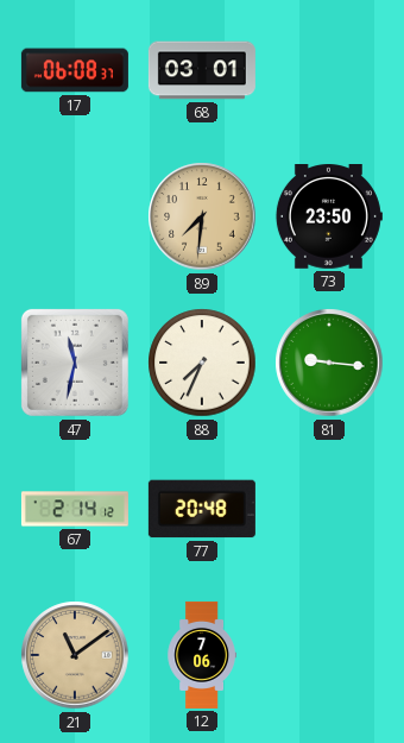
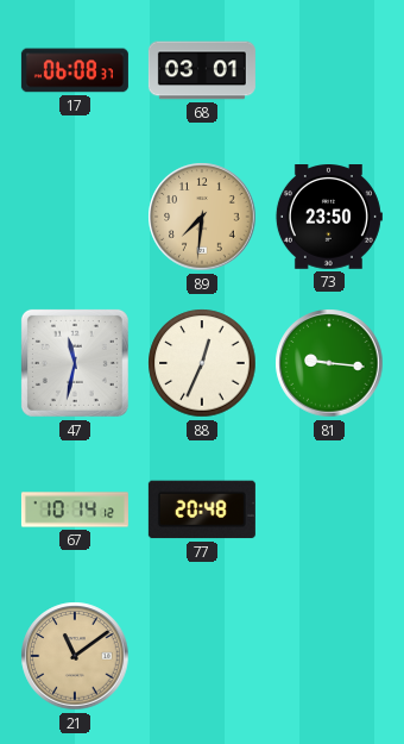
88: 7:34 -> 12:34
67: 2:14 -> 10:14
12: 7:06 -> none
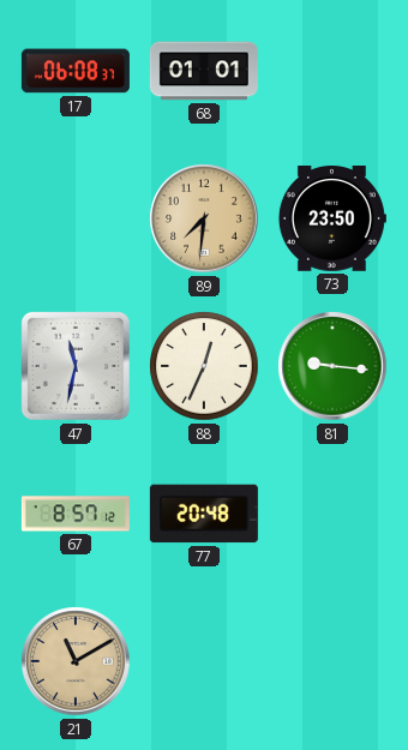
68: 03:01 -> 01:01
67: 10:14 -> 8:57
21: 11:09 -> 11:10
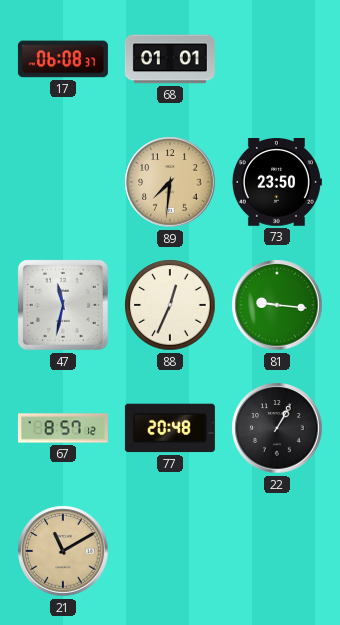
22: none -> 1:05
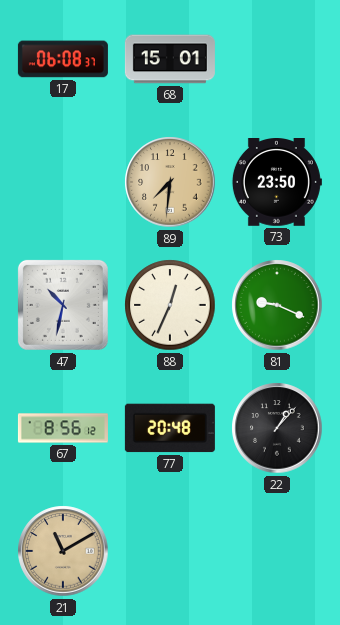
68: 01:01 -> 15:01
47: 11:32 -> 10:32
81: 9:16 -> 9:19
67: 8:57 -> 8:56
22: 1:05 -> 1:07
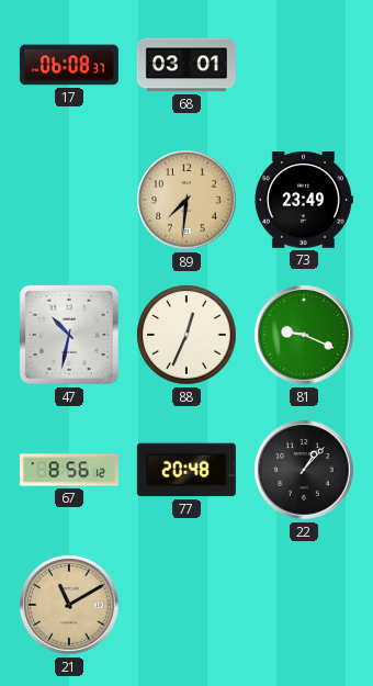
68: 15:01 -> 03:01
73: 23:50 -> 23:49
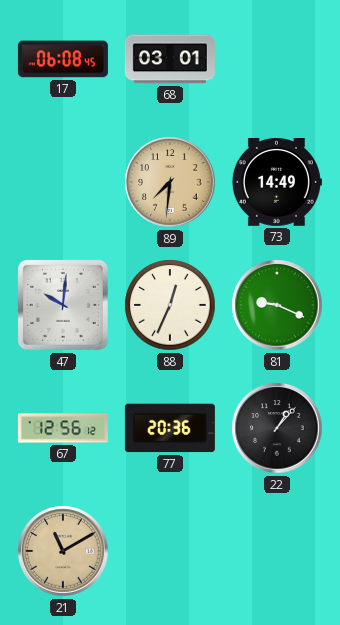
17: 06:08:37 -> 06:08:45
73: 23:49 -> 14:49
47: 10:32 -> 10:01
67: 8:56 -> 12:56
77: 20:48 -> 20:36
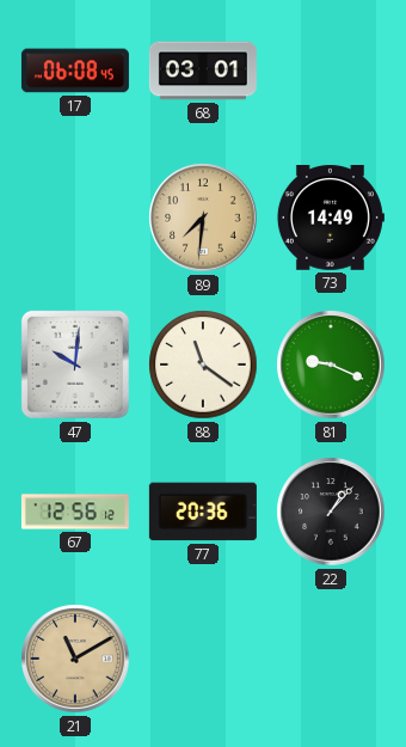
88: 12:34 -> 11:21
